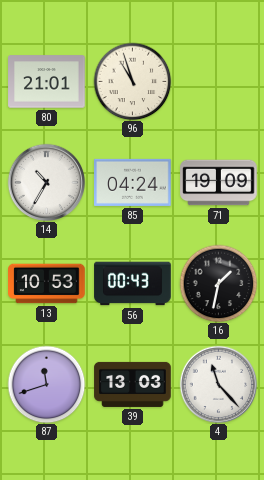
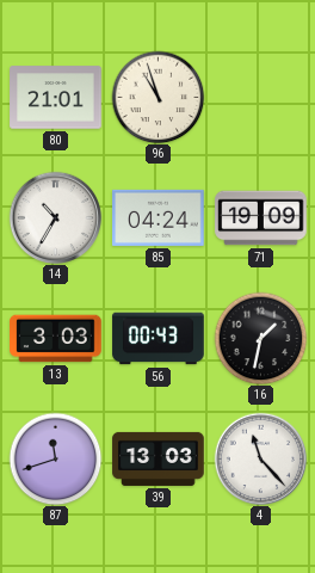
13: 10:53 -> 3:03
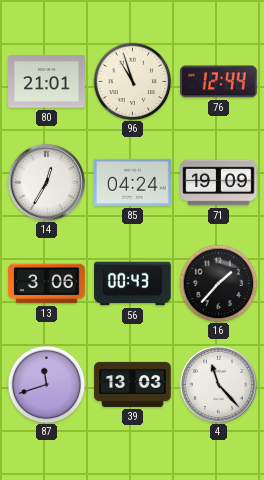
76: none -> 12:44
14: 10:35 -> 12:35
13: 3:03 -> 3:06
16: 1:32 -> 1:37
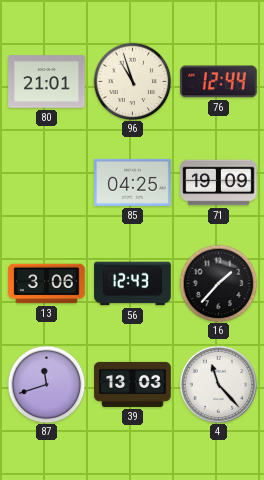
14: 12:35 -> none
85: 04:24 -> 04:25
56: 00:43 -> 12:43
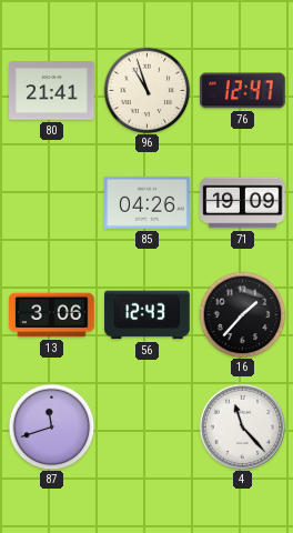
80: 21:01 -> 21:41
76: 12:44 -> 12:47
85: 04:25 -> 04:26
39: 13:03 -> none
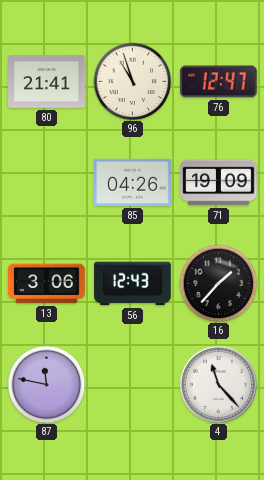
87: 11:42 -> 11:47
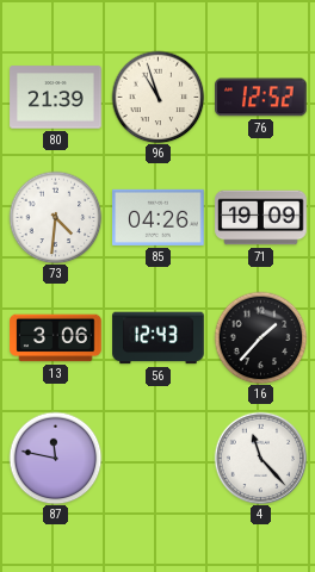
80: 21:41 -> 21:39
76: 12:47 -> 12:52
73: none -> 4:31
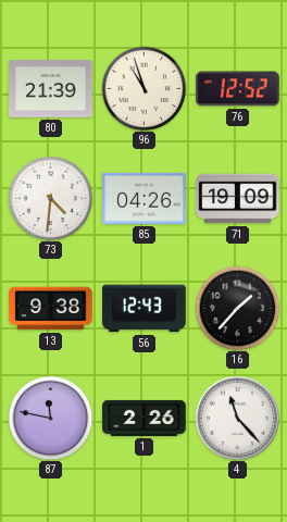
13: 3:06 -> 9:38
1: none -> 2:26
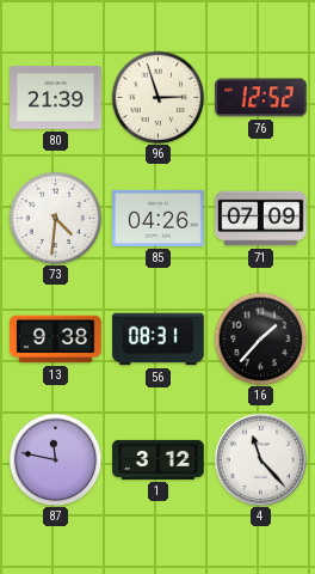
96: 10:57 -> 2:57
71: 19:09 -> 07:09
56: 12:43 -> 08:31
1: 2:26 -> 3:12
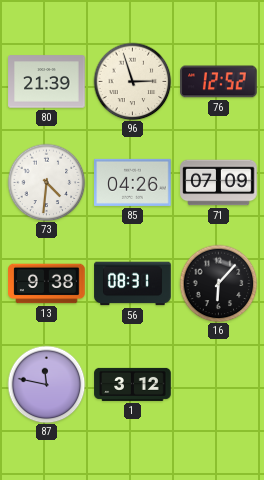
16: 1:37 -> 6:07
4: 11:23 -> none
